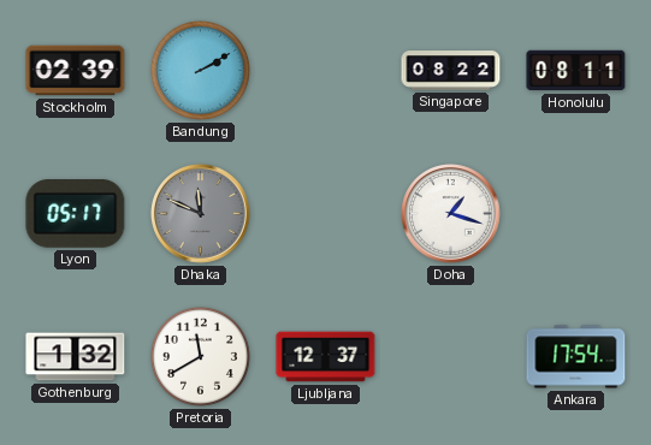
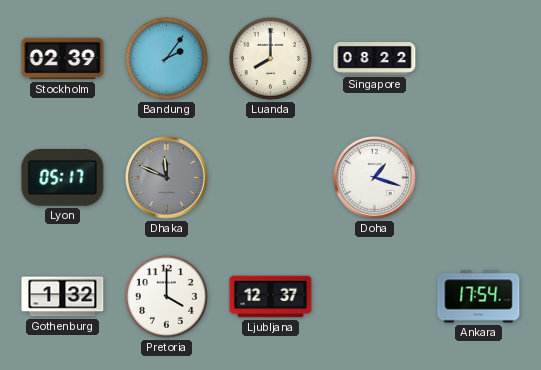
Bandung: 2:10 -> 2:06
Luanda: none -> 8:00
Honolulu: 08:11 -> none
Pretoria: 11:40 -> 4:00
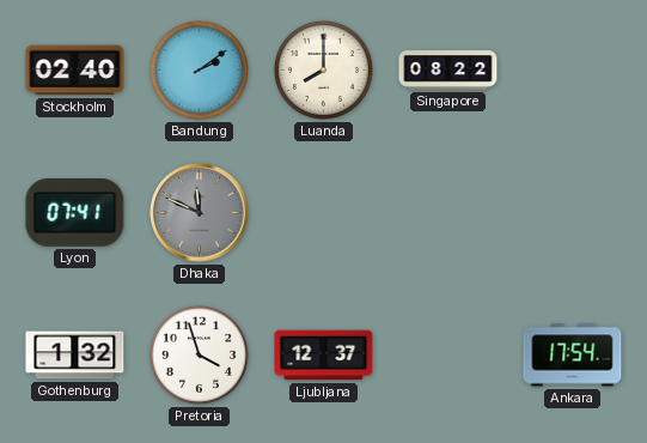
Stockholm: 02:39 -> 02:40
Bandung: 2:06 -> 2:09
Lyon: 05:17 -> 07:41
Doha: 1:18 -> none
Pretoria: 4:00 -> 3:57
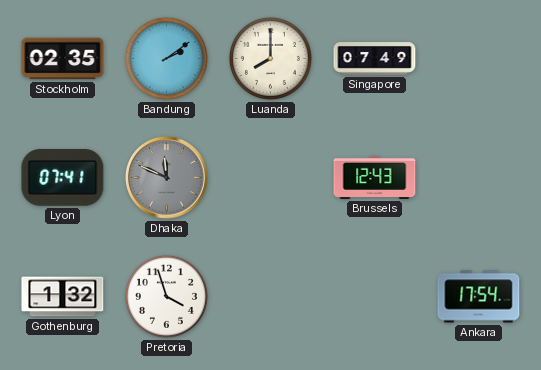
Stockholm: 02:40 -> 02:35
Singapore: 08:22 -> 07:49
Brussels: none -> 12:43
Ljubljana: 12:37 -> none
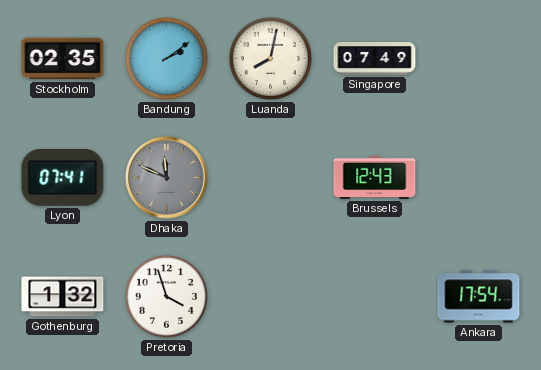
Luanda: 8:00 -> 8:02
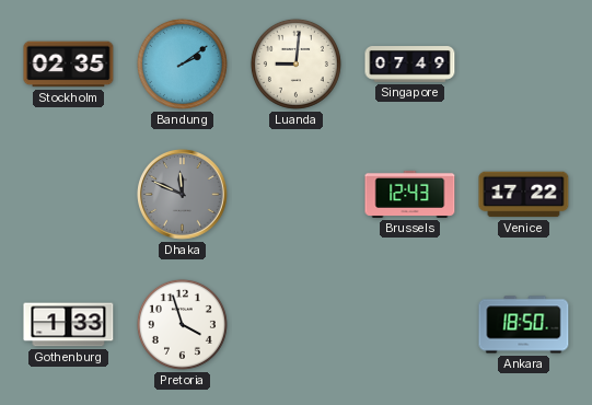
Luanda: 8:02 -> 9:01
Lyon: 07:41 -> none
Venice: none -> 17:22
Gothenburg: 1:32 -> 1:33
Ankara: 17:54 -> 18:50
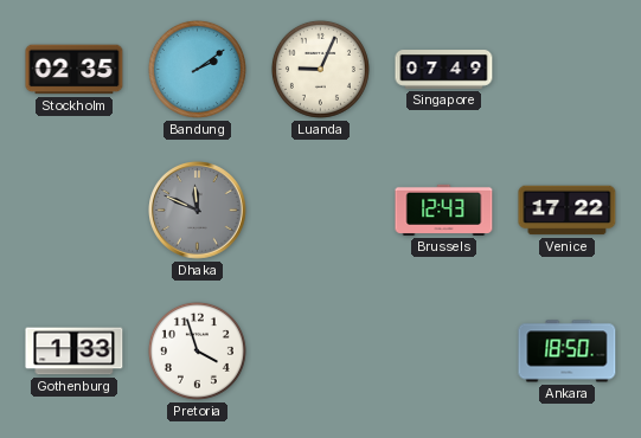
Luanda: 9:01 -> 9:04
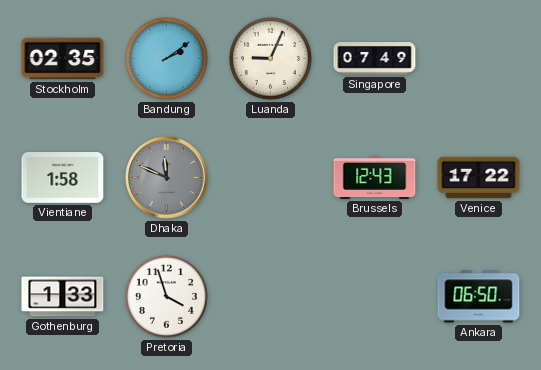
Vientiane: none -> 1:58
Ankara: 18:50 -> 06:50
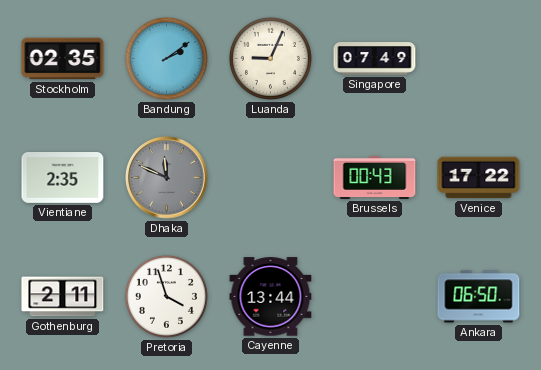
Vientiane: 1:58 -> 2:35
Brussels: 12:43 -> 00:43
Gothenburg: 1:33 -> 2:11
Cayenne: none -> 13:44
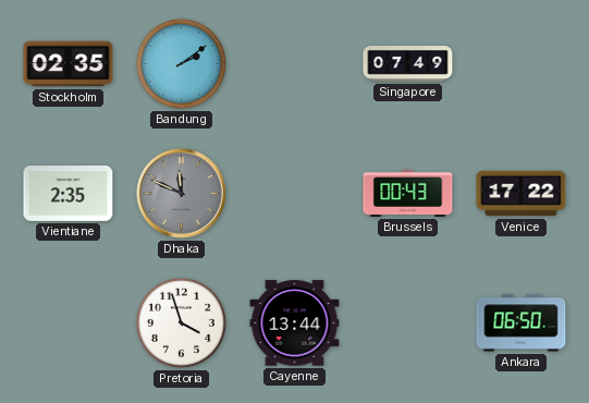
Luanda: 9:04 -> none
Gothenburg: 2:11 -> none
